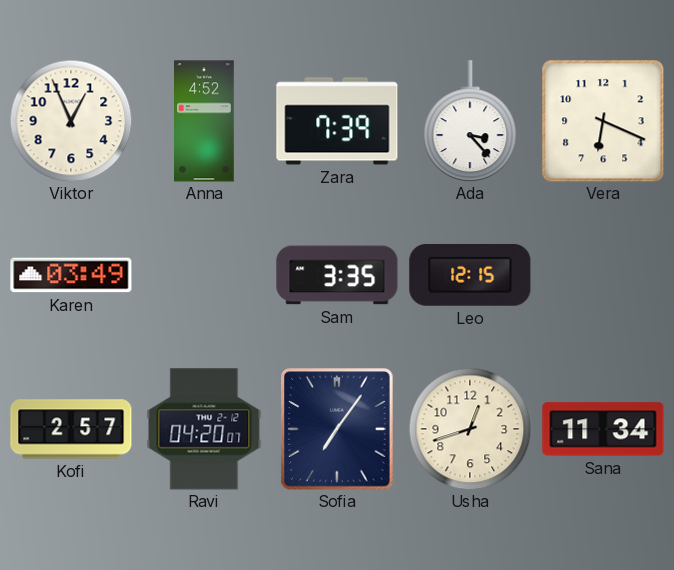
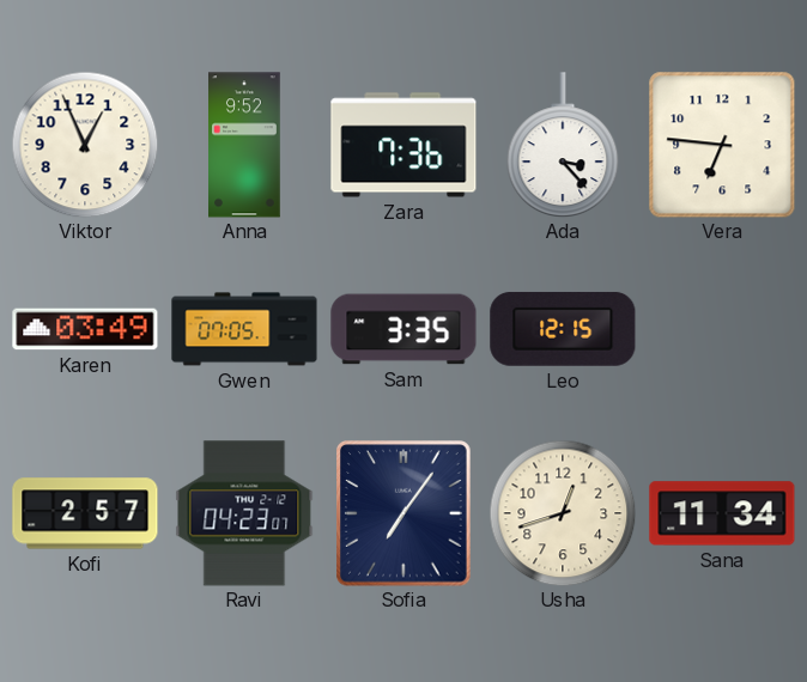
Anna: 4:52 -> 9:52
Zara: 7:39 -> 7:36
Vera: 6:19 -> 6:46
Gwen: none -> 07:05
Ravi: 04:20 -> 04:23
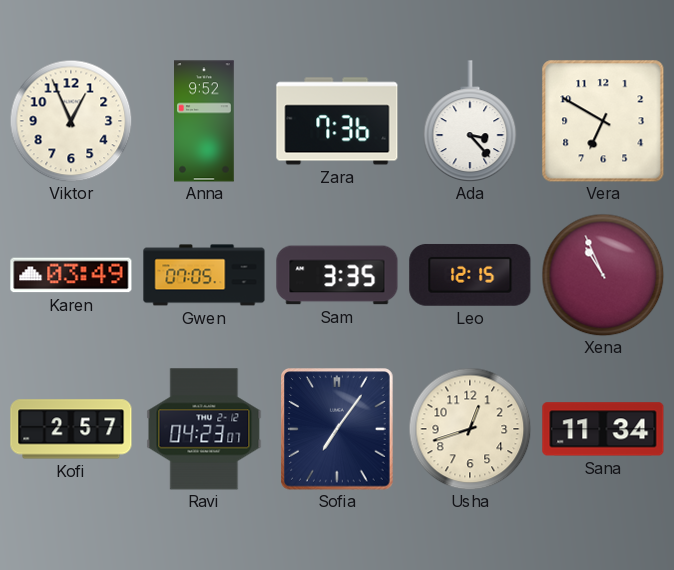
Vera: 6:46 -> 6:50
Xena: none -> 10:56
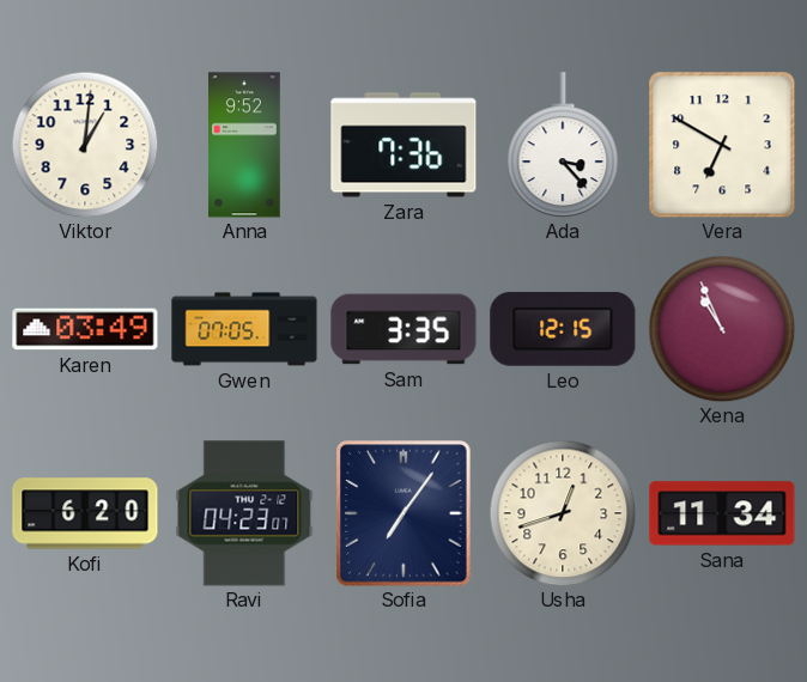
Viktor: 12:56 -> 1:01
Kofi: 2:57 -> 6:20
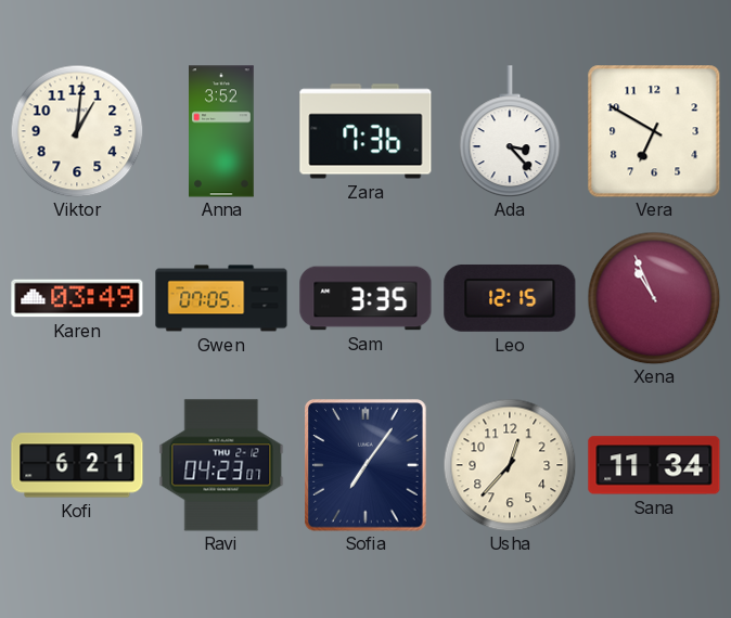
Anna: 9:52 -> 3:52
Kofi: 6:20 -> 6:21
Usha: 12:42 -> 12:37
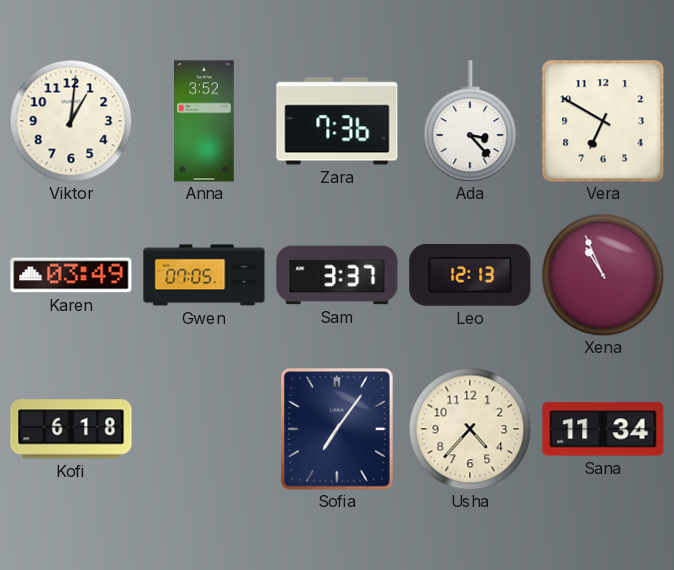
Sam: 3:35 -> 3:37
Leo: 12:15 -> 12:13
Kofi: 6:21 -> 6:18
Ravi: 04:23 -> none
Usha: 12:37 -> 4:37
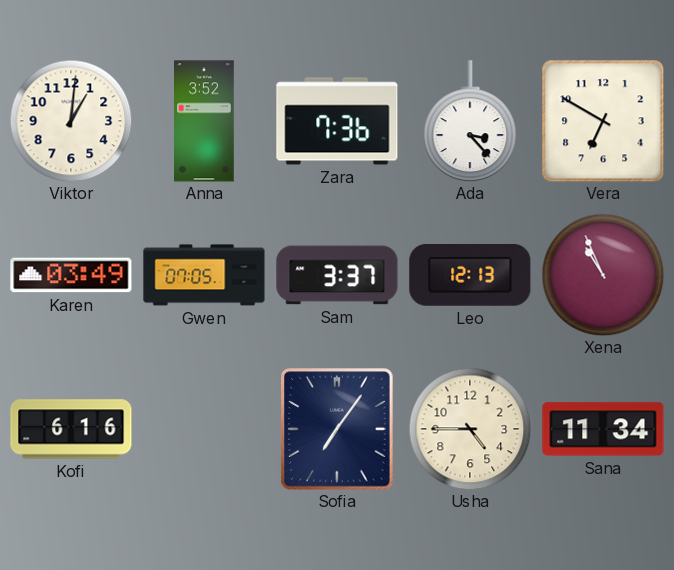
Kofi: 6:18 -> 6:16
Usha: 4:37 -> 4:45
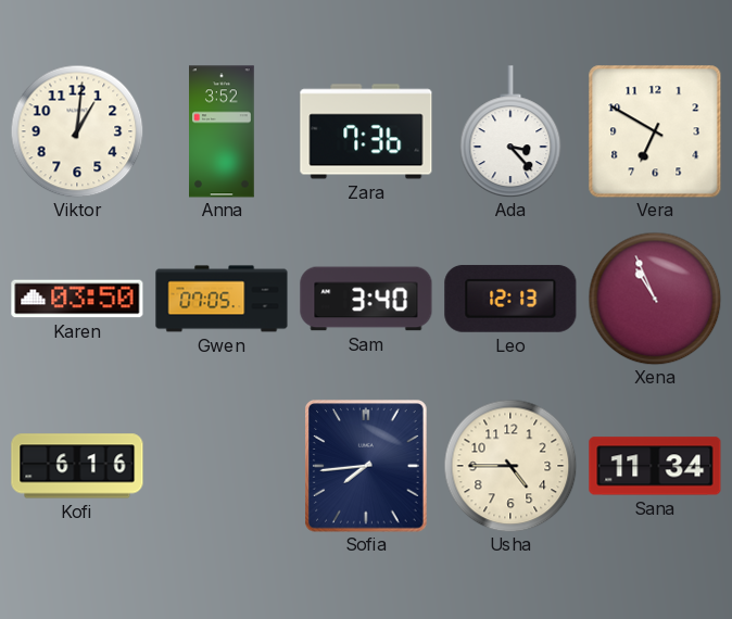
Karen: 03:49 -> 03:50
Sam: 3:37 -> 3:40
Sofia: 7:06 -> 7:44
